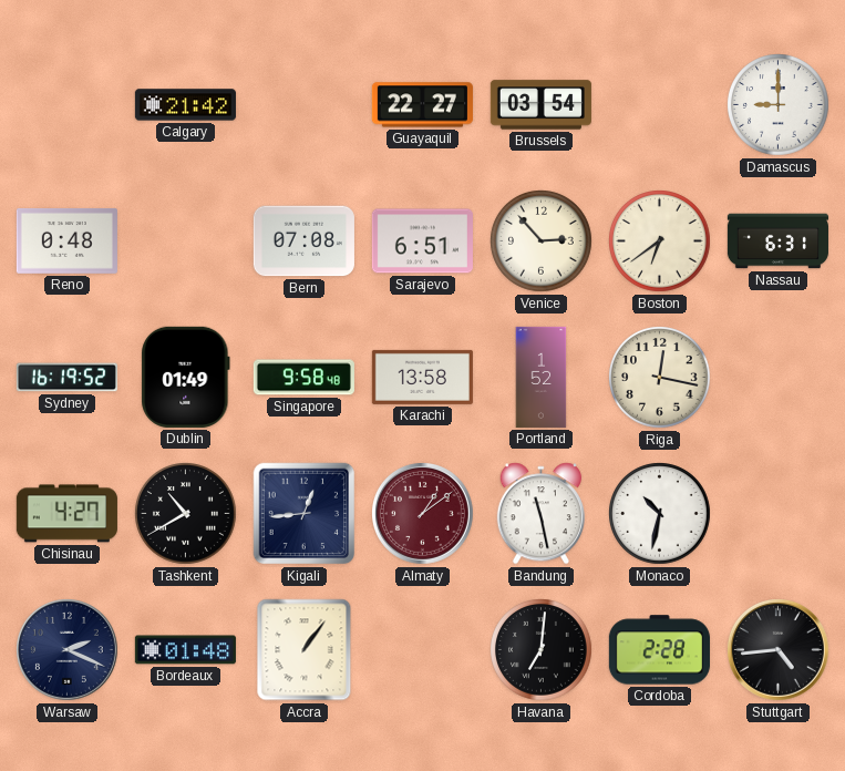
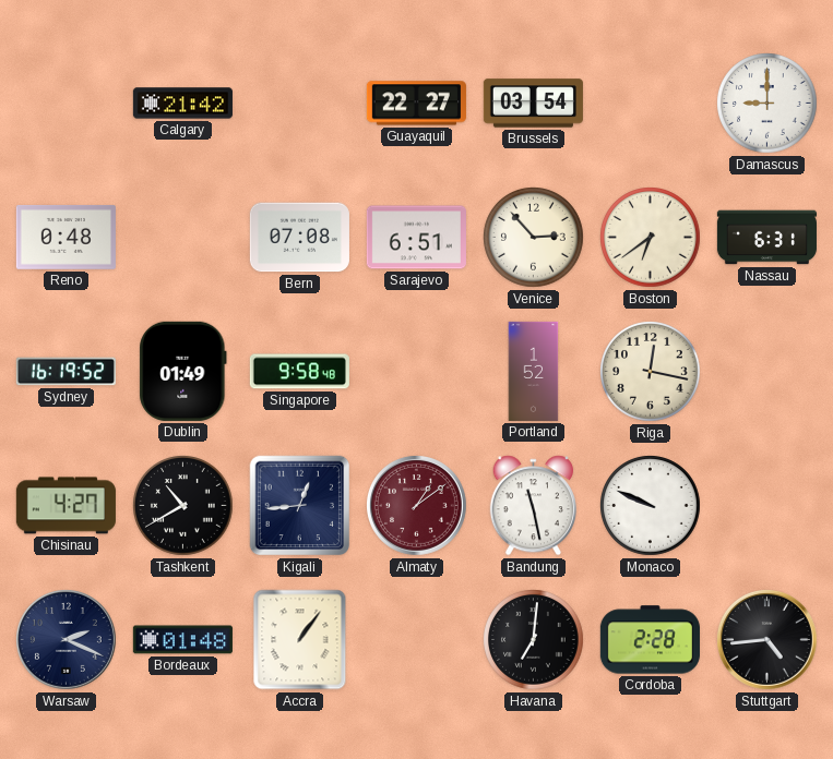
Karachi: 13:58 -> none
Monaco: 10:32 -> 9:49
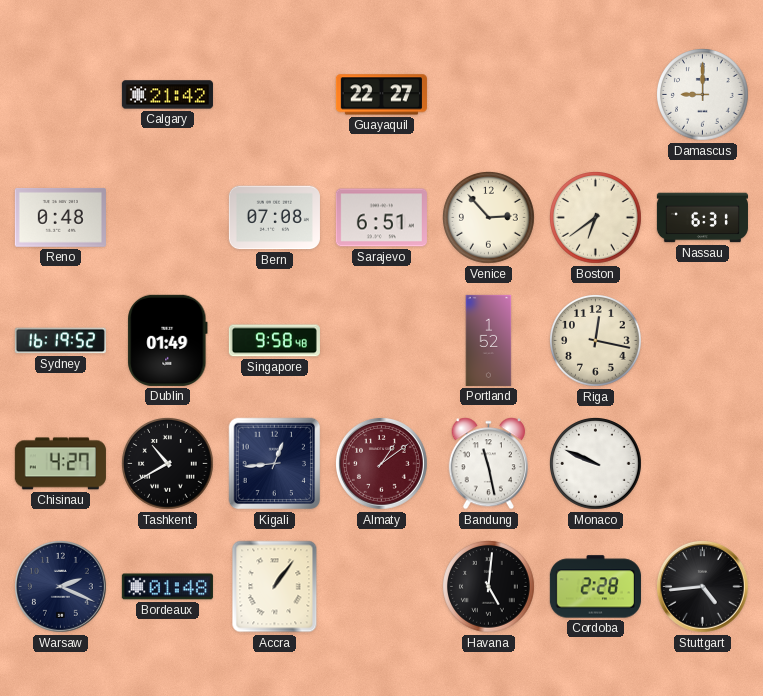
Brussels: 03:54 -> none
Havana: 7:01 -> 5:01
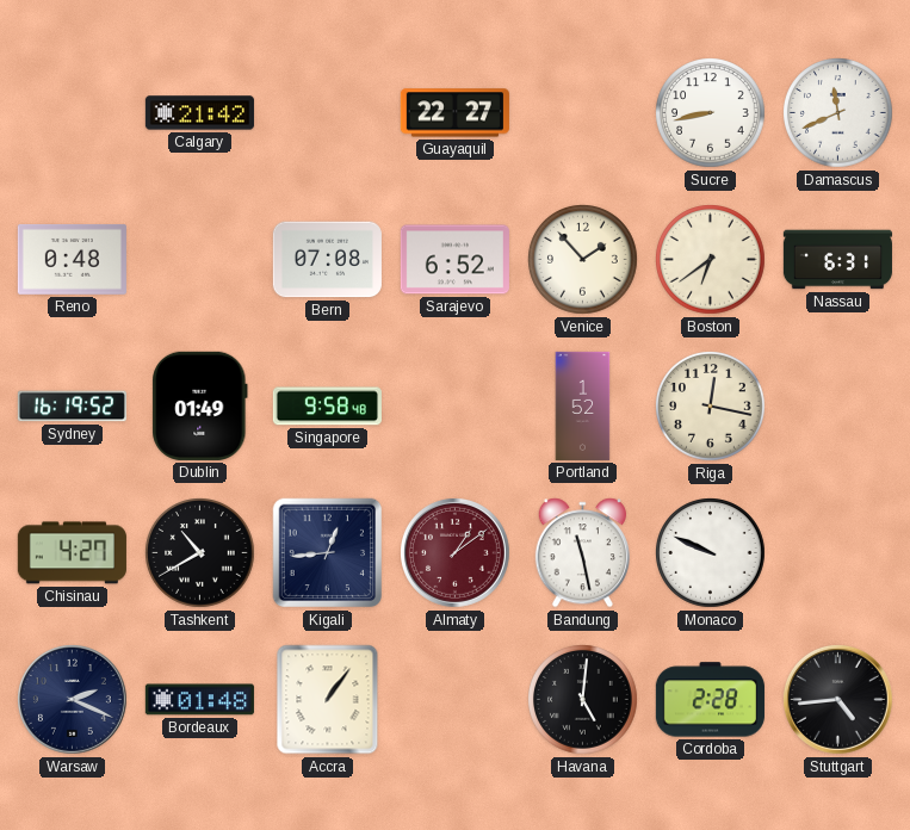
Sucre: none -> 8:43
Damascus: 9:00 -> 11:41
Sarajevo: 6:51 -> 6:52
Venice: 2:53 -> 1:53
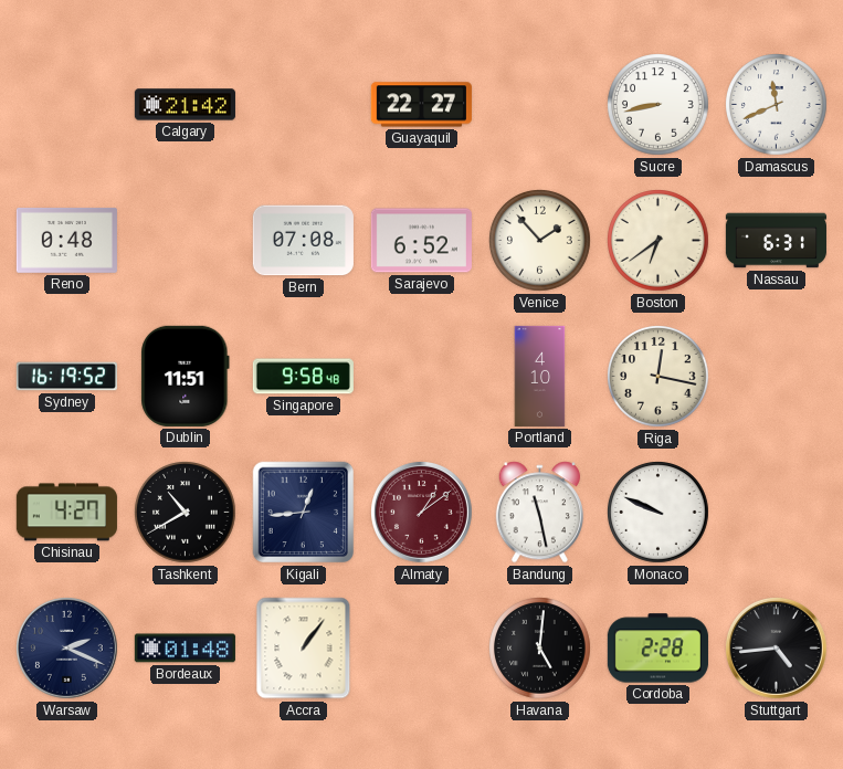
Dublin: 01:49 -> 11:51
Portland: 1:52 -> 4:10
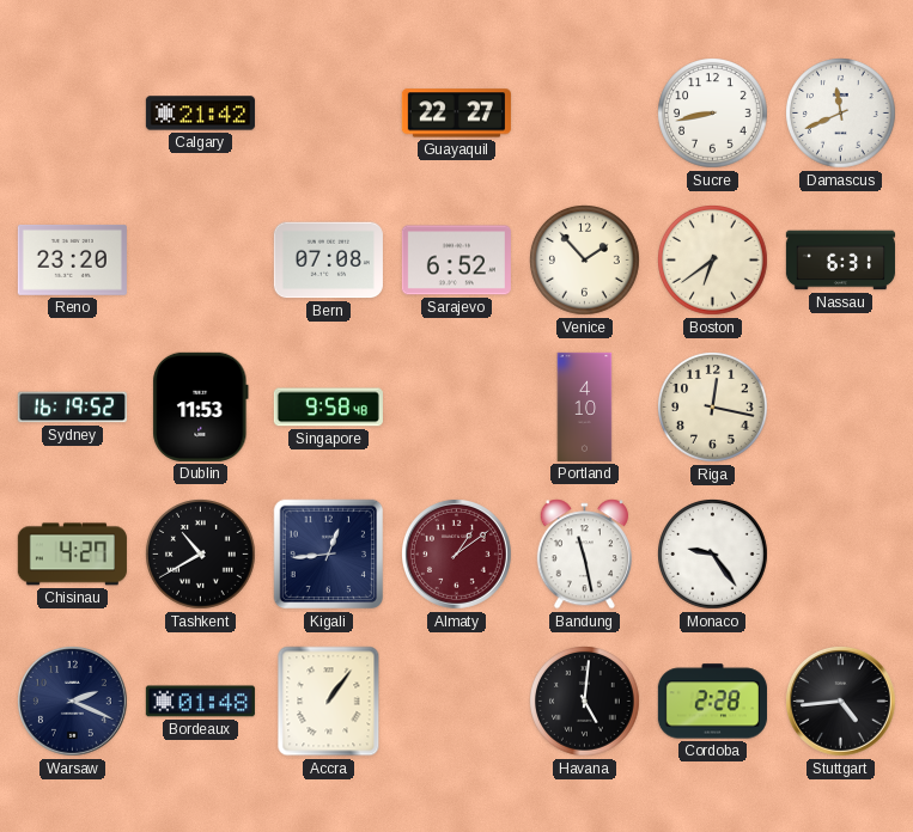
Reno: 0:48 -> 23:20
Dublin: 11:51 -> 11:53
Monaco: 9:49 -> 9:24
